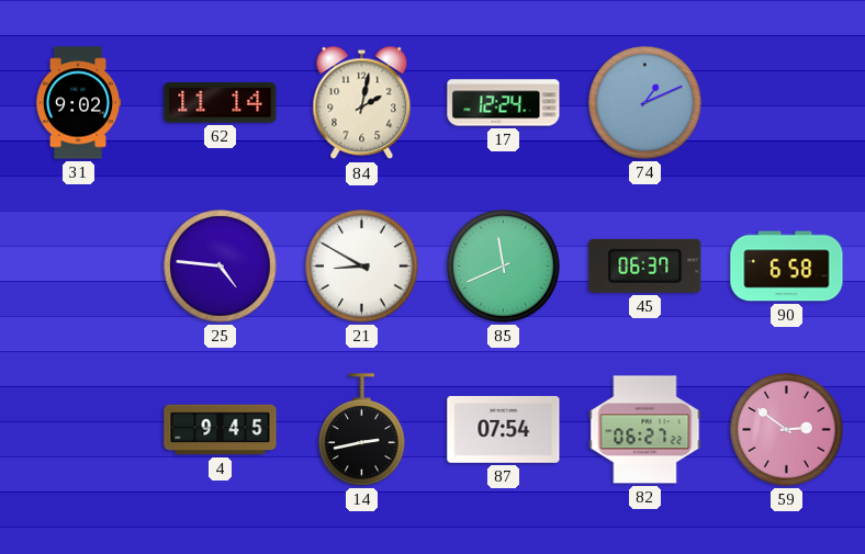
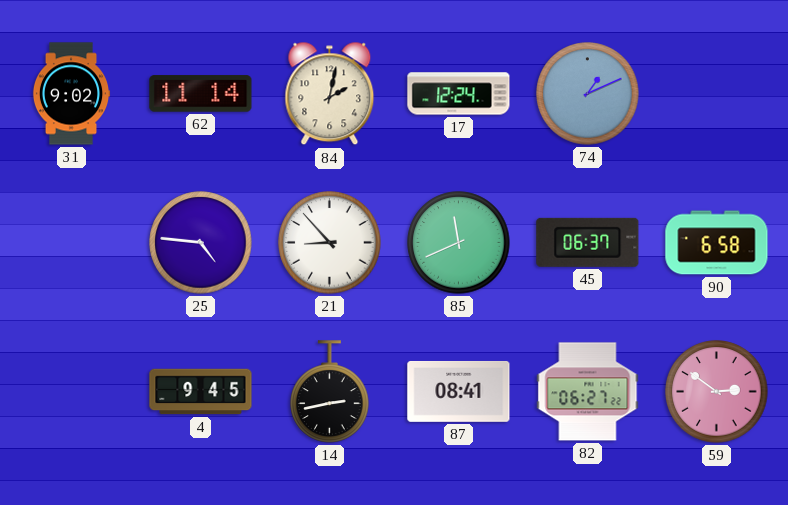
21: 8:50 -> 8:53
87: 07:54 -> 08:41
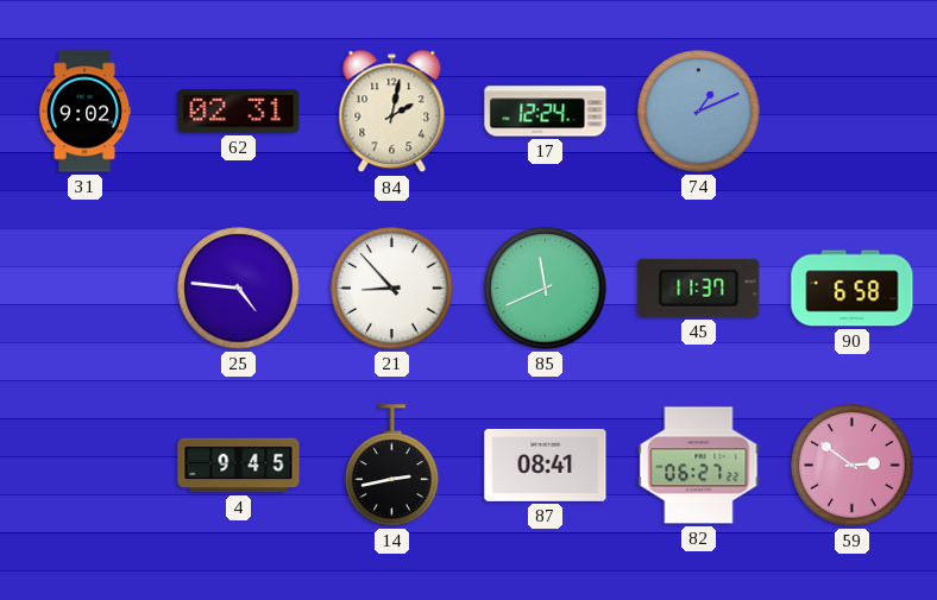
62: 11:14 -> 02:31
45: 06:37 -> 11:37
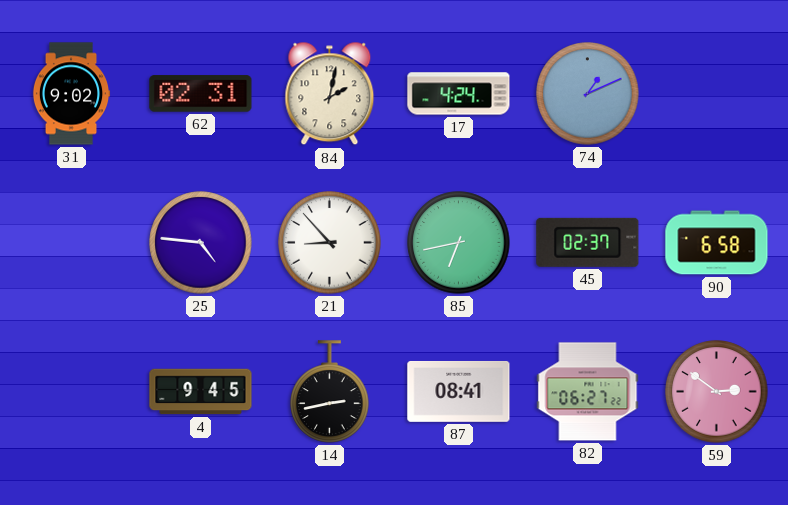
17: 12:24 -> 4:24
85: 11:41 -> 6:43
45: 11:37 -> 02:37
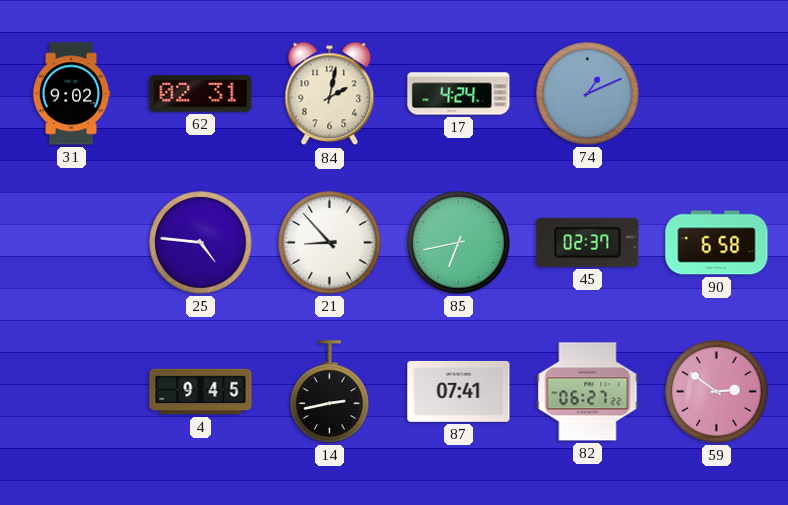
87: 08:41 -> 07:41
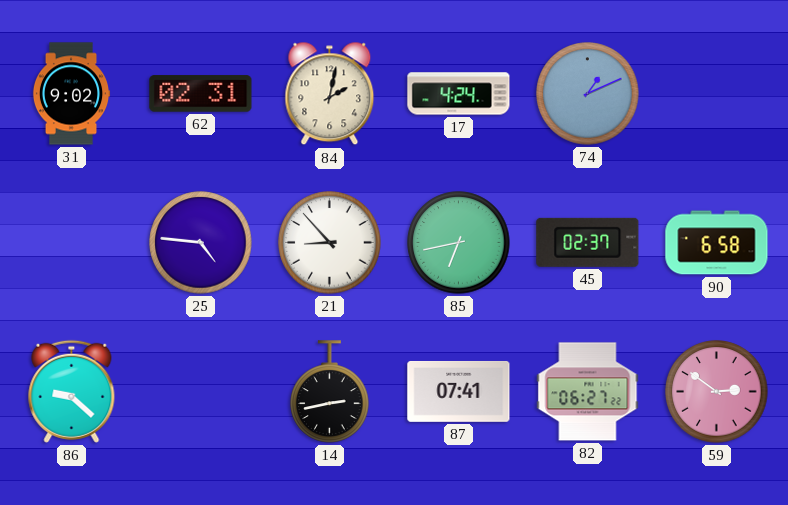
86: none -> 9:22
4: 9:45 -> none
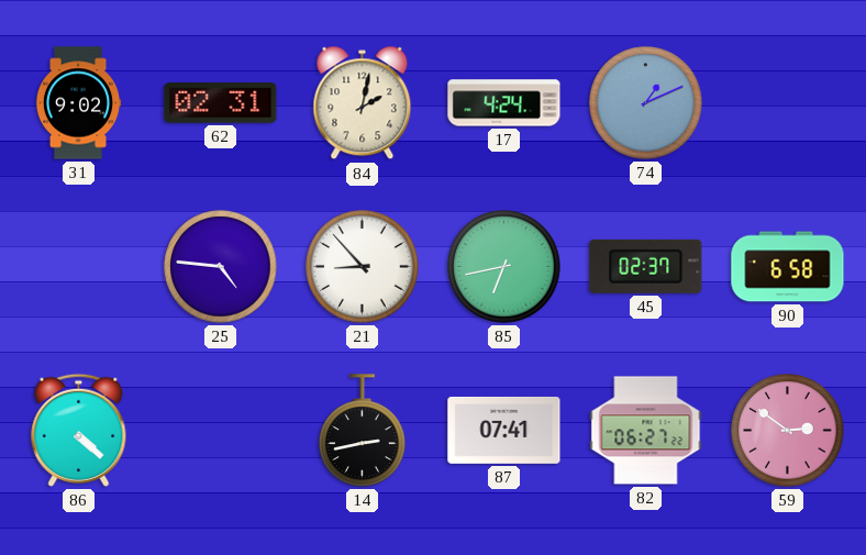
86: 9:22 -> 4:22
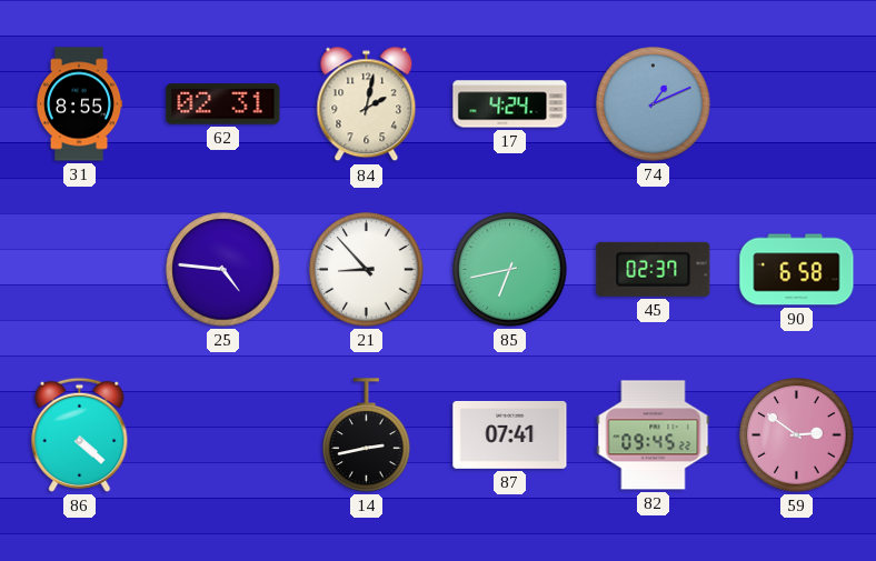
31: 9:02 -> 8:55
82: 06:27 -> 09:45
